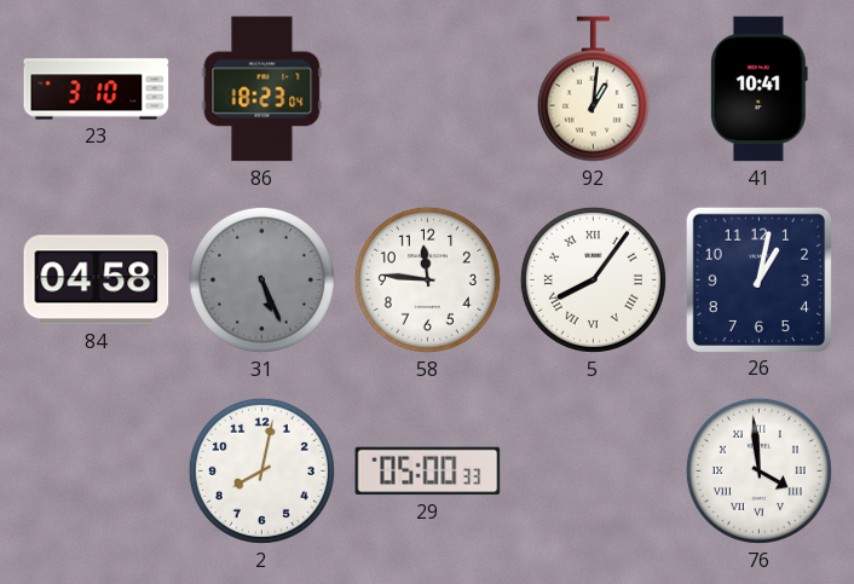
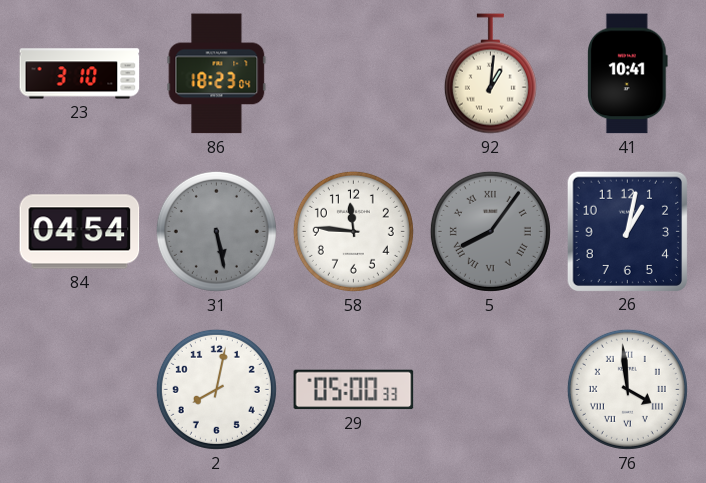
84: 04:58 -> 04:54
31: 5:26 -> 5:28
5 dial: white -> grey
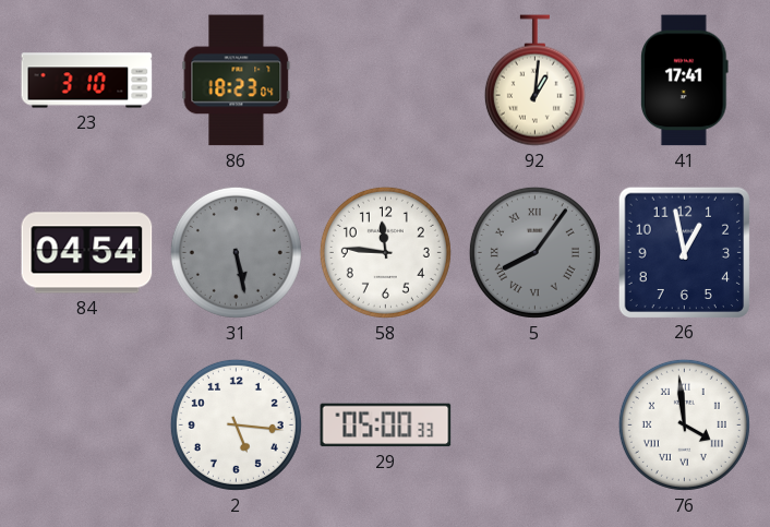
41: 10:41 -> 17:41
26: 1:02 -> 12:58
2: 8:02 -> 5:16
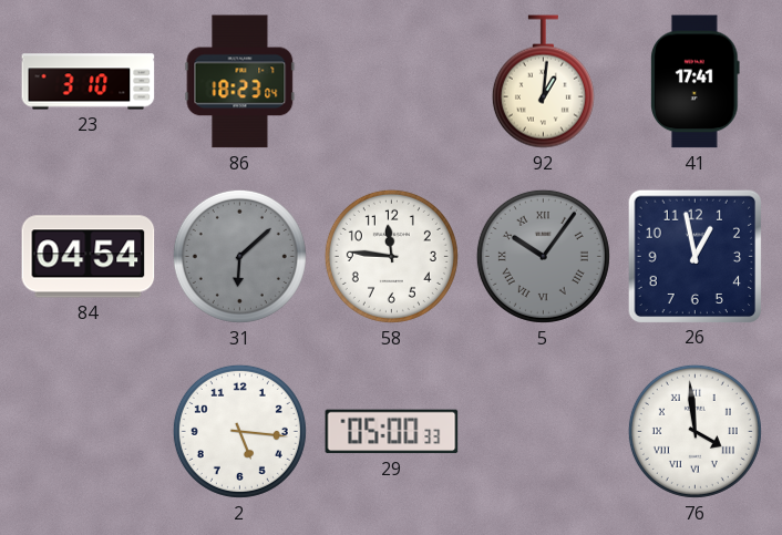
31: 5:28 -> 6:08
5: 8:06 -> 10:06
